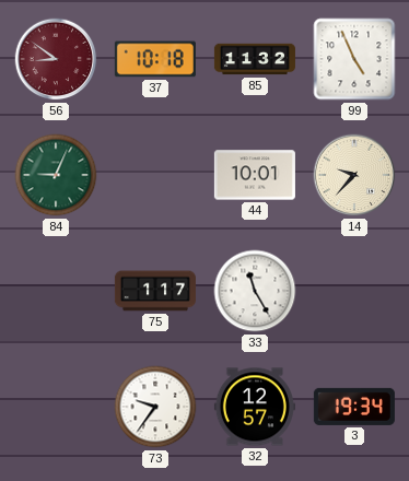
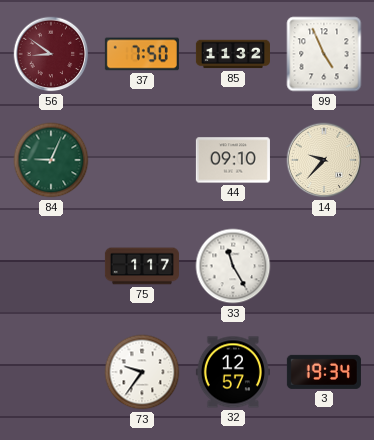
37: 10:18 -> 7:50
44: 10:01 -> 09:10
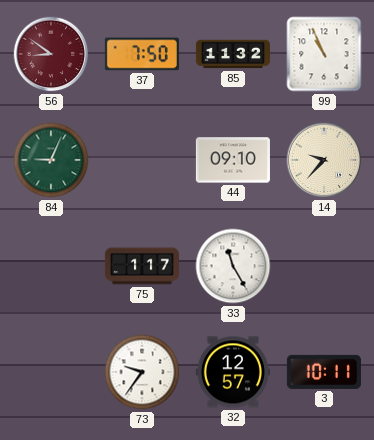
99: 4:56 -> 10:56
3: 19:34 -> 10:11
